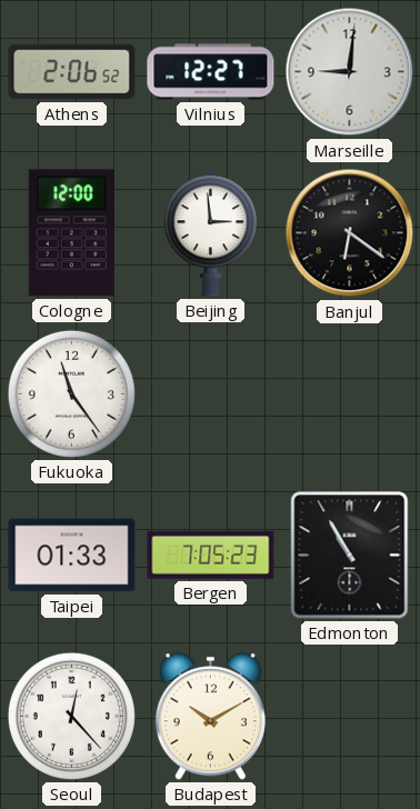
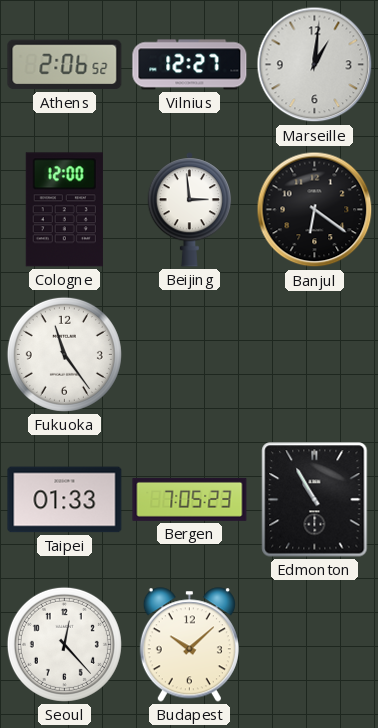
Marseille: 9:01 -> 1:01
Budapest: 10:10 -> 10:08
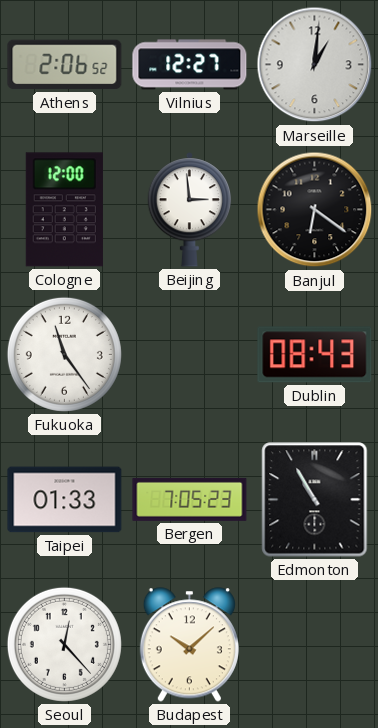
Dublin: none -> 08:43
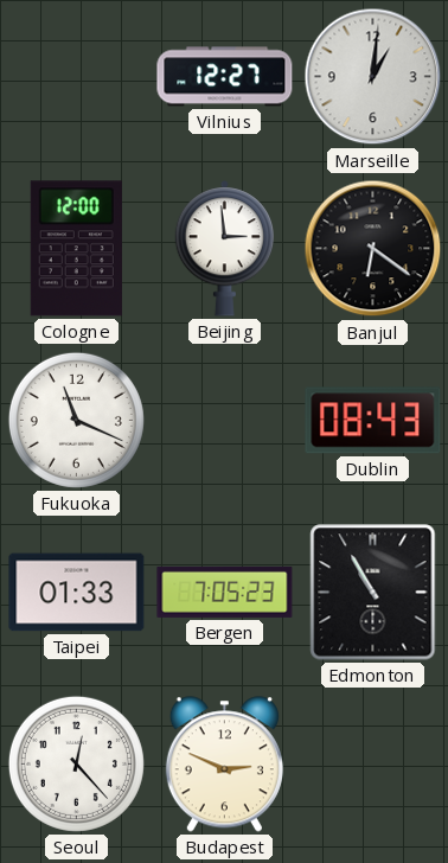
Athens: 2:06 -> none
Fukuoka: 11:24 -> 11:19
Budapest: 10:08 -> 2:49
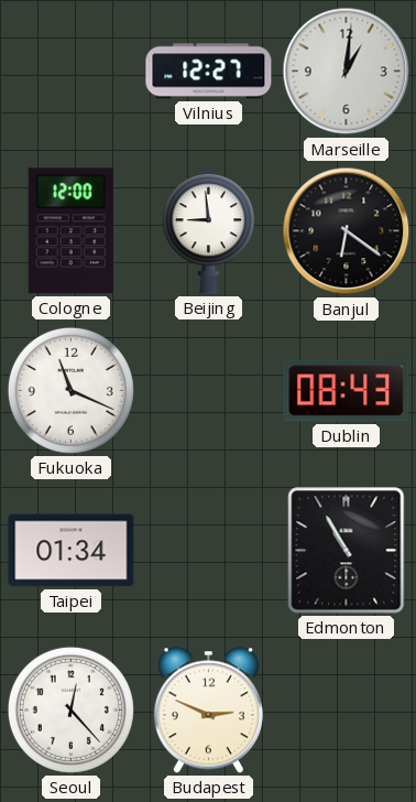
Beijing: 2:59 -> 8:59
Taipei: 01:33 -> 01:34
Bergen: 7:05 -> none
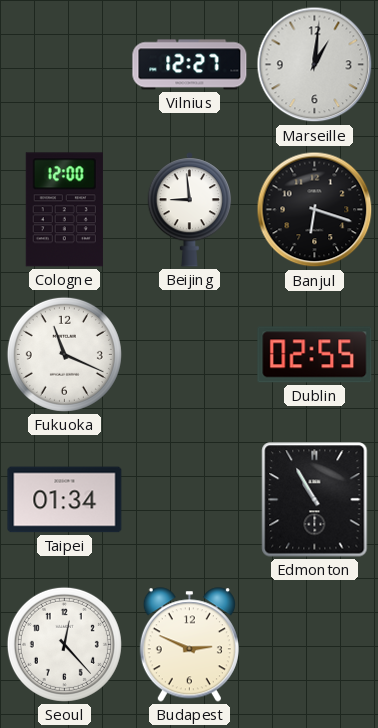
Banjul: 6:21 -> 6:18
Dublin: 08:43 -> 02:55
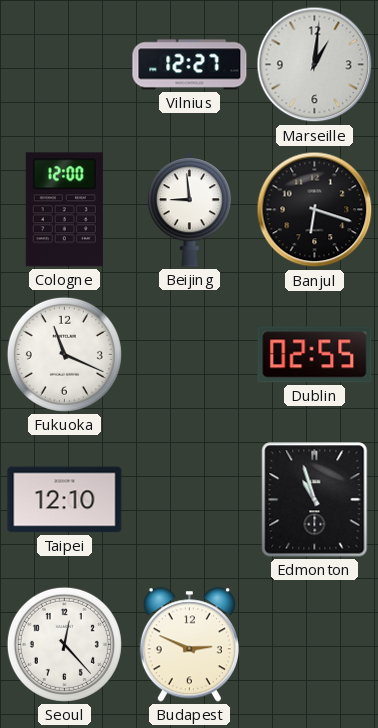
Taipei: 01:34 -> 12:10
Edmonton: 10:55 -> 10:57
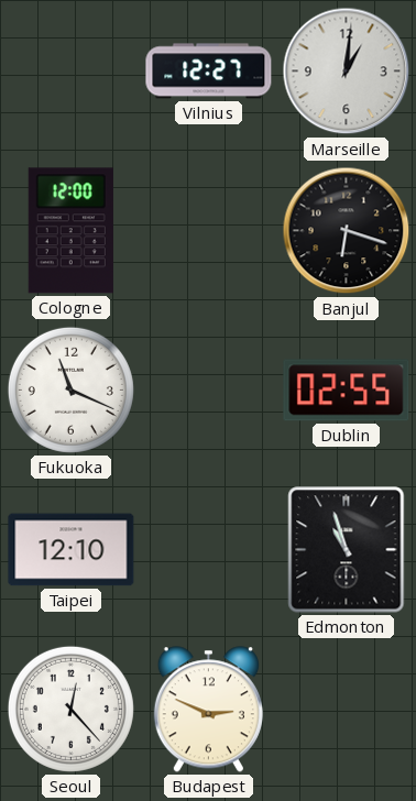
Beijing: 8:59 -> none
